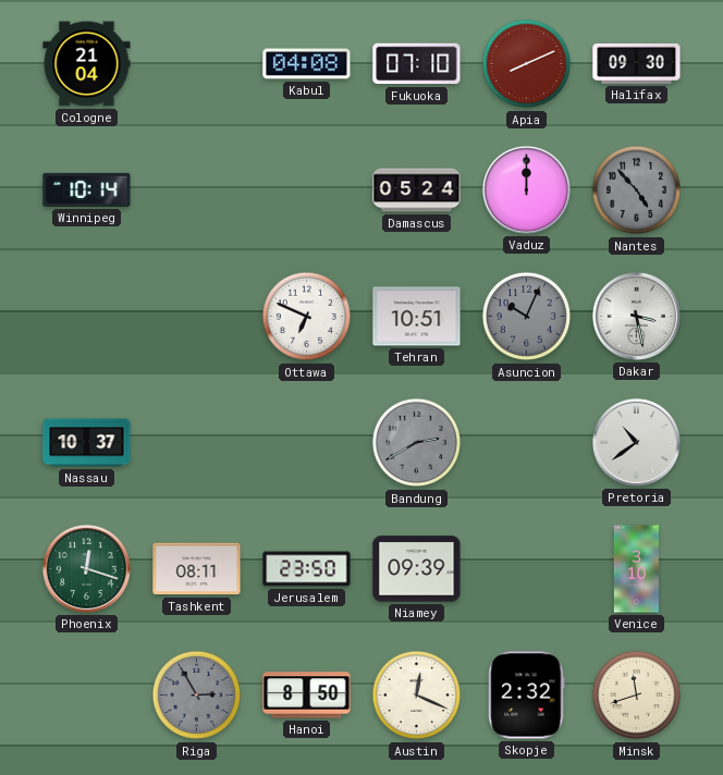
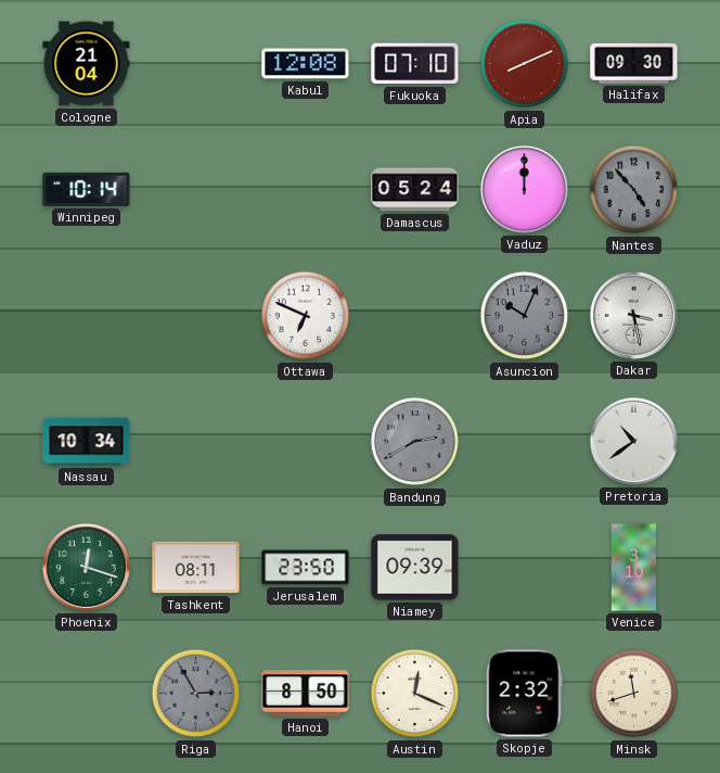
Kabul: 04:08 -> 12:08
Tehran: 10:51 -> none
Nassau: 10:37 -> 10:34
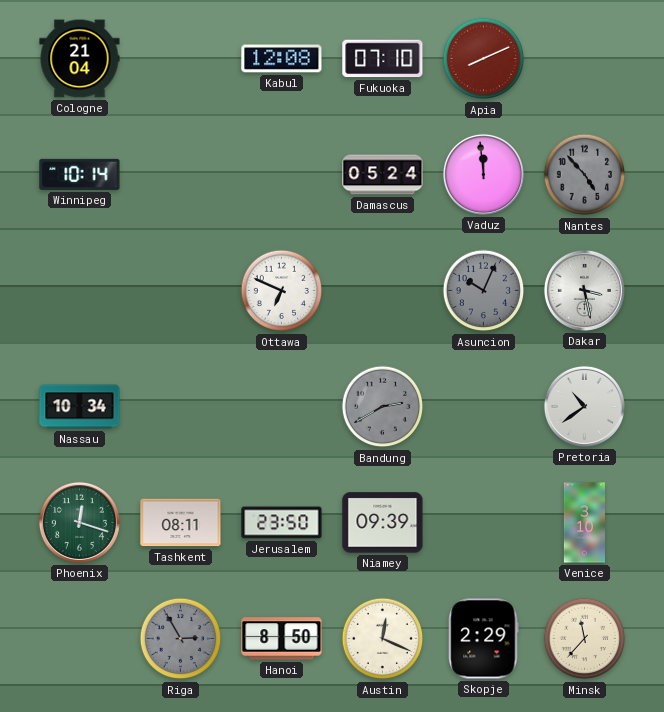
Halifax: 09:30 -> none
Vaduz: 12:00 -> 11:59
Skopje: 2:32 -> 2:29
Minsk: 11:42 -> 11:37
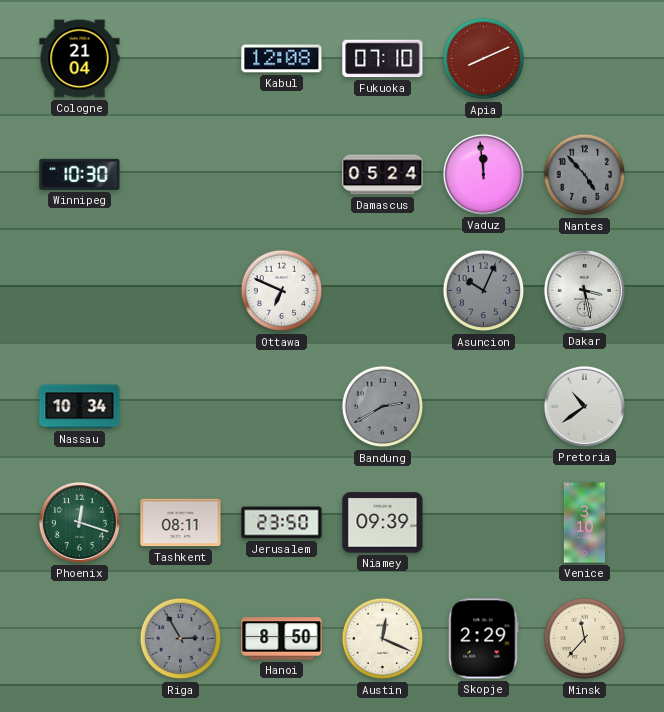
Winnipeg: 10:14 -> 10:30
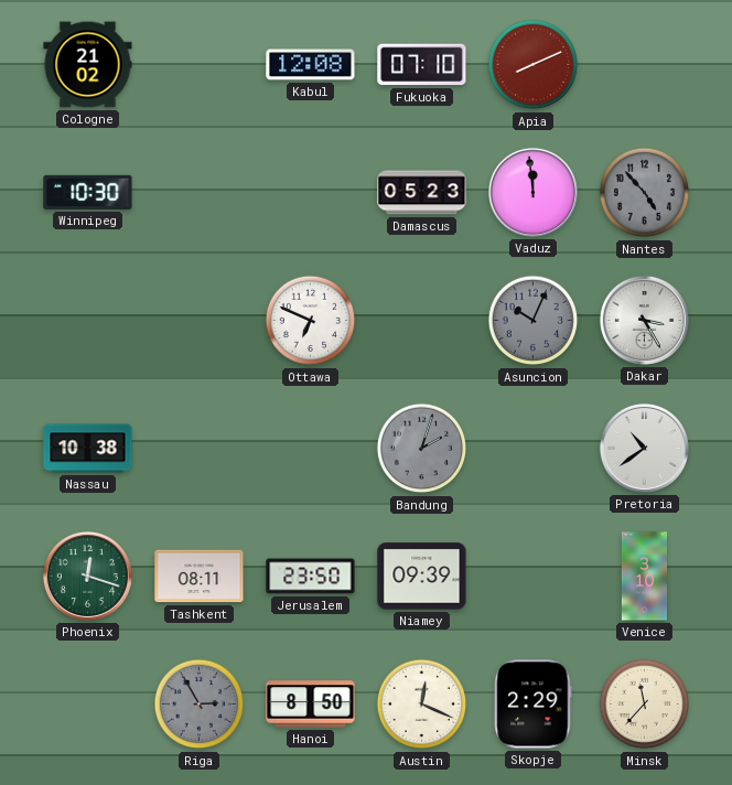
Cologne: 21:04 -> 21:02
Damascus: 05:24 -> 05:23
Dakar: 3:28 -> 3:25
Nassau: 10:34 -> 10:38
Bandung: 2:40 -> 2:03
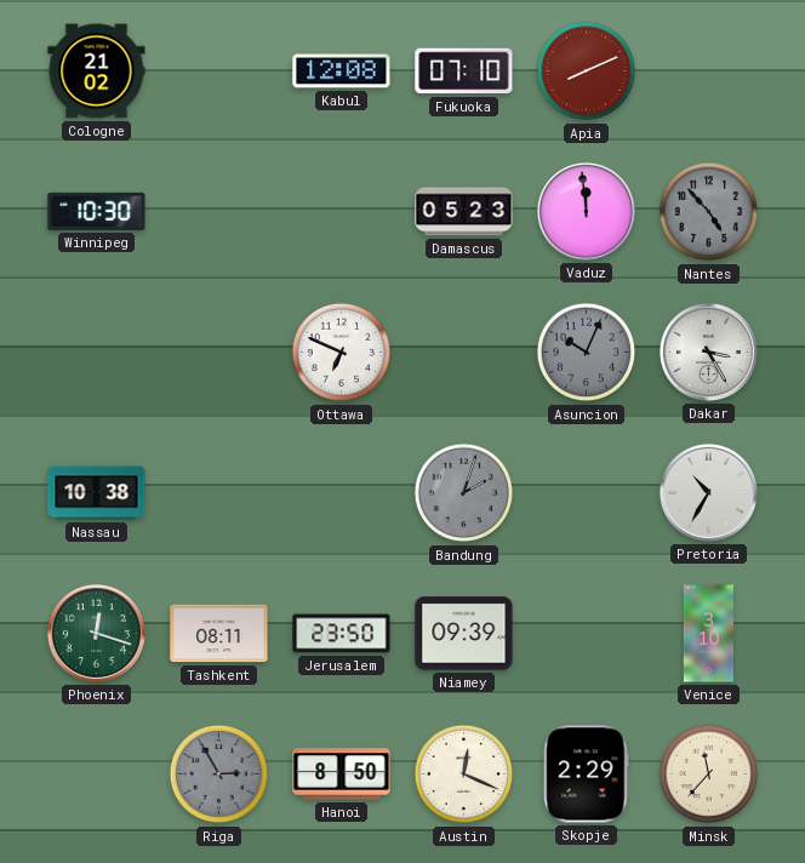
Pretoria: 10:39 -> 10:35
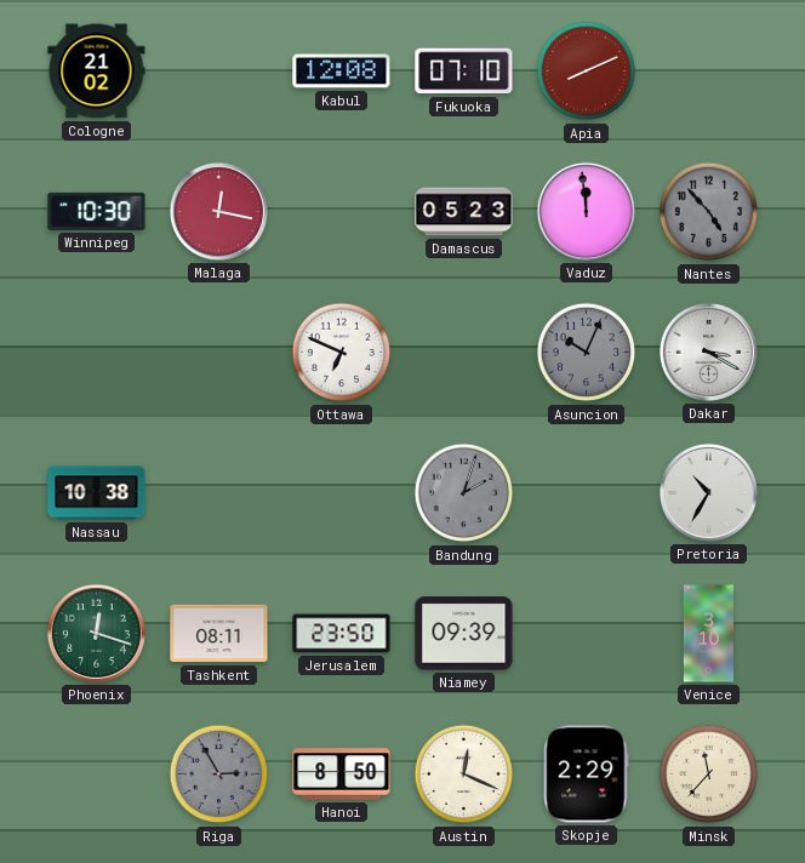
Malaga: none -> 12:17
Dakar: 3:25 -> 3:20
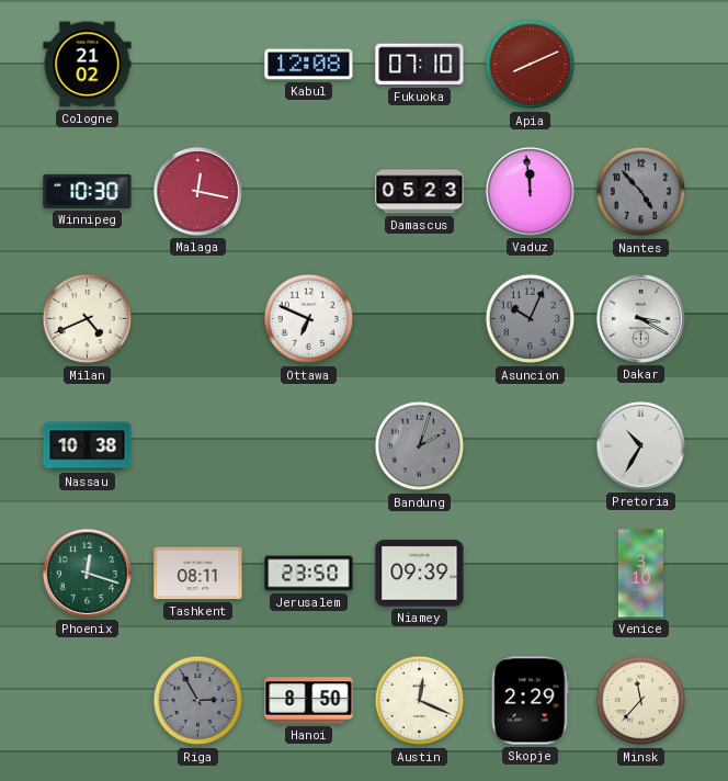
Milan: none -> 4:41
